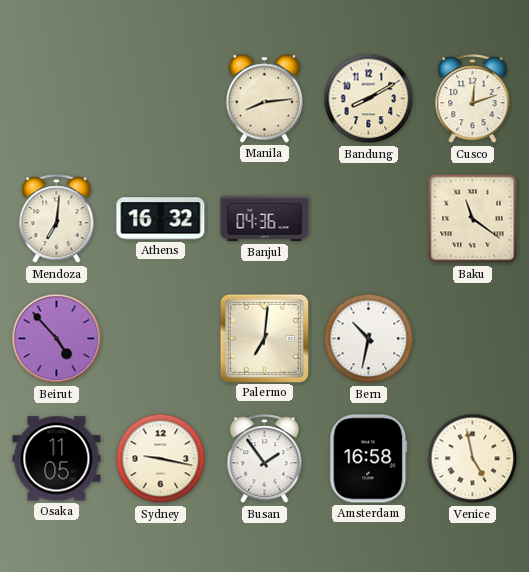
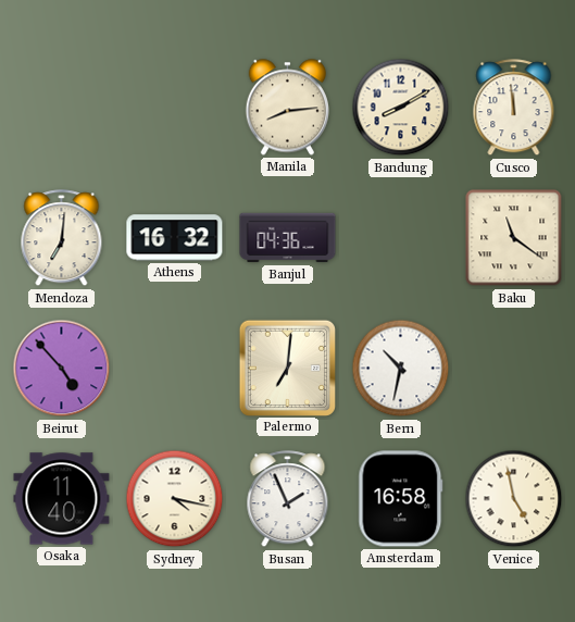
Cusco: 12:12 -> 11:59
Osaka: 11:05 -> 11:40
Sydney: 9:17 -> 4:17
Busan: 1:54 -> 1:56
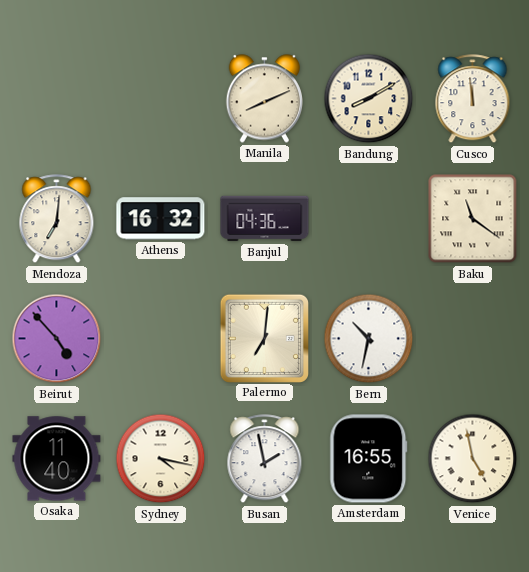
Manila: 8:14 -> 8:11
Busan: 1:56 -> 1:58
Amsterdam: 16:58 -> 16:55
